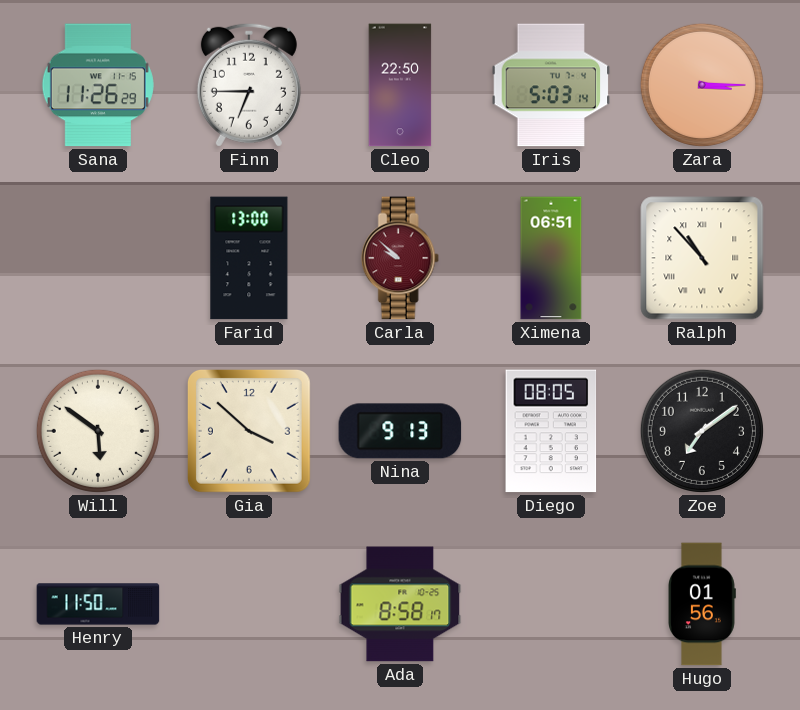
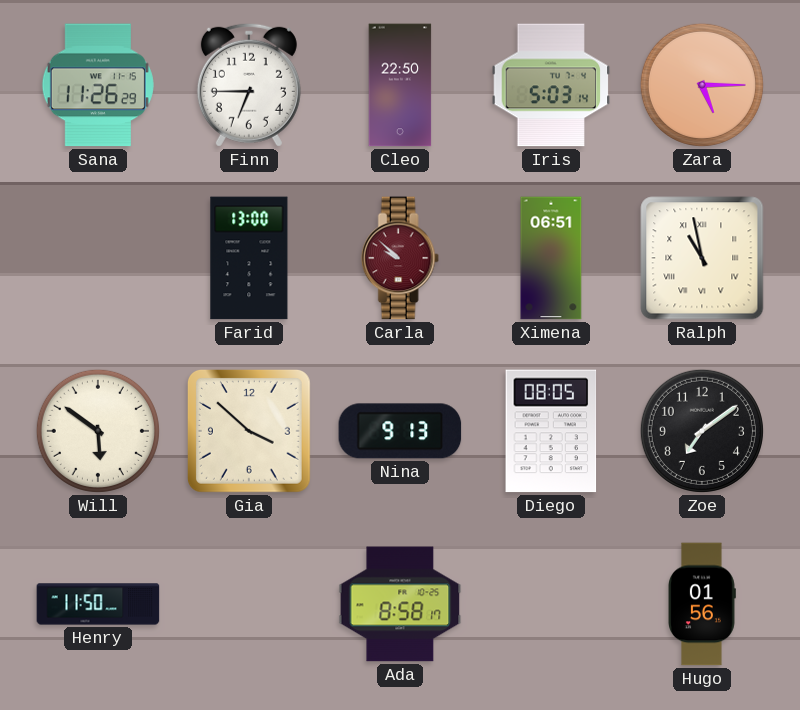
Zara: 3:15 -> 5:15
Ralph: 10:53 -> 10:58
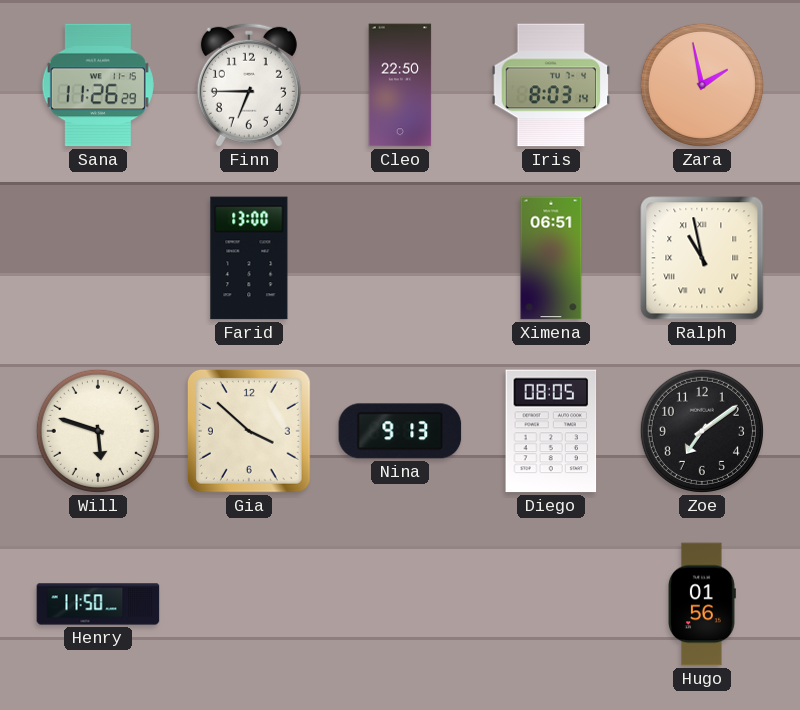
Iris: 5:03 -> 8:03
Zara: 5:15 -> 1:58
Carla: 9:52 -> none
Will: 5:51 -> 5:48
Ada: 8:58 -> none
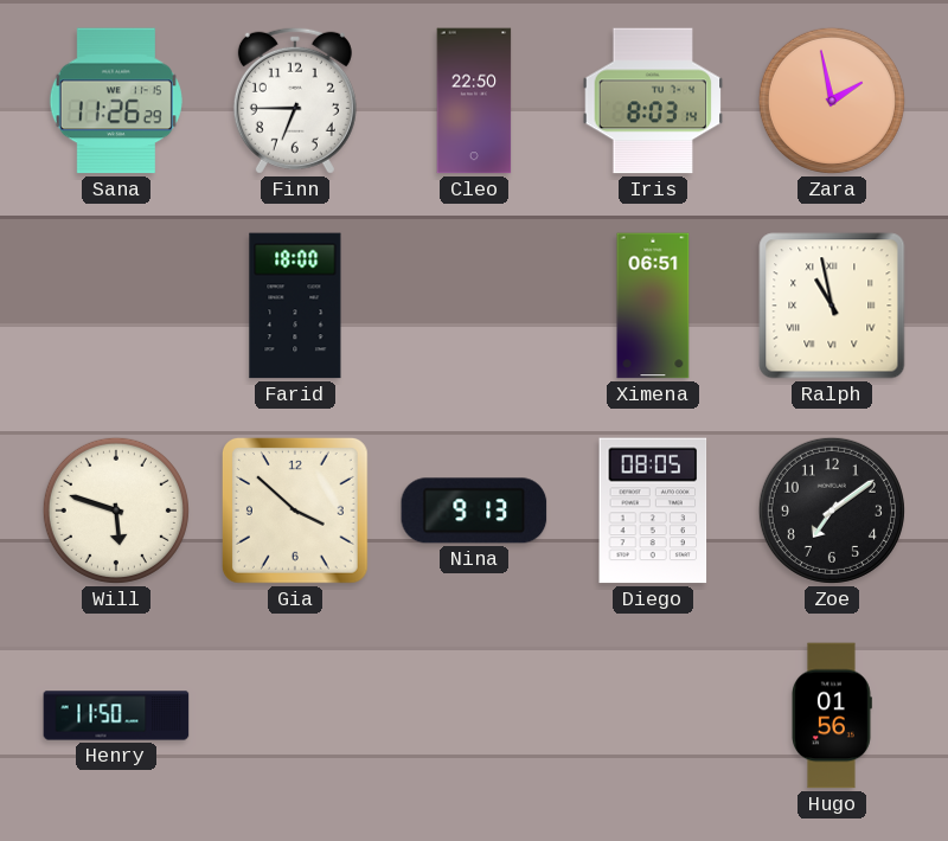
Farid: 13:00 -> 18:00
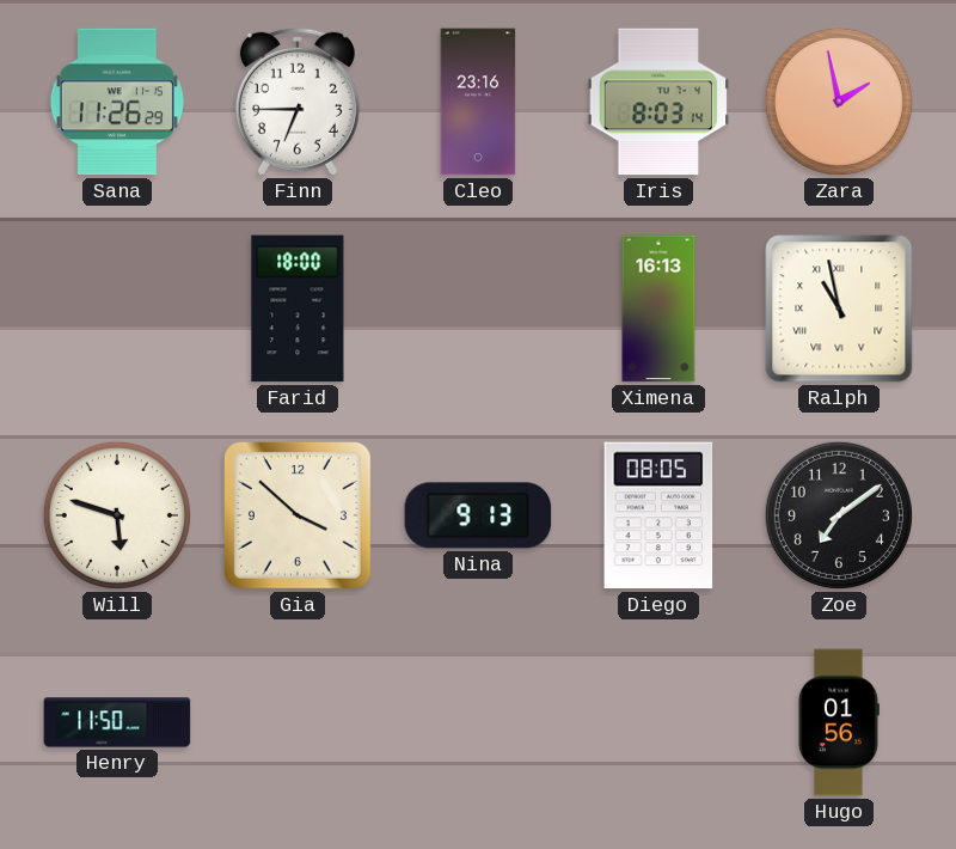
Cleo: 22:50 -> 23:16
Ximena: 06:51 -> 16:13
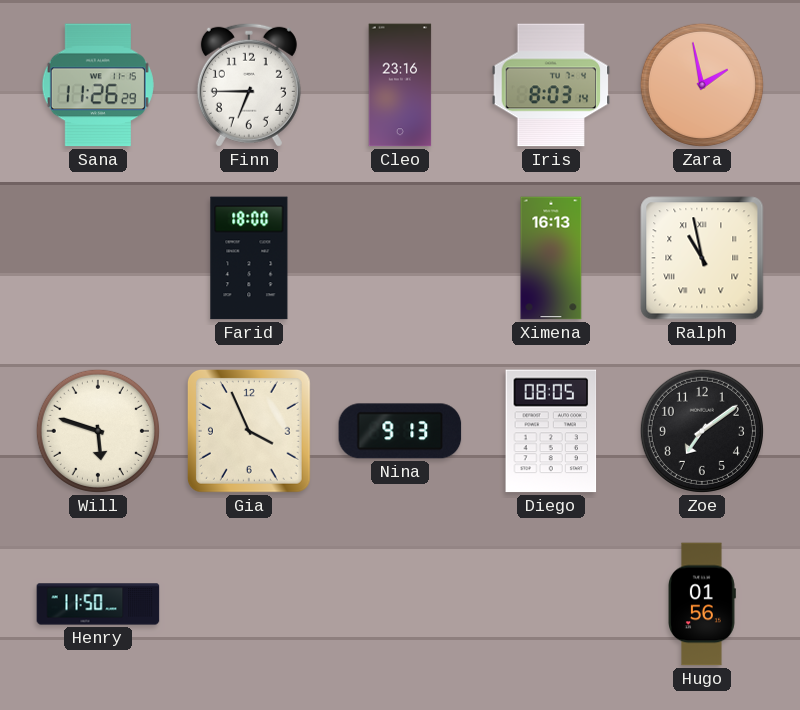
Gia: 3:52 -> 3:56
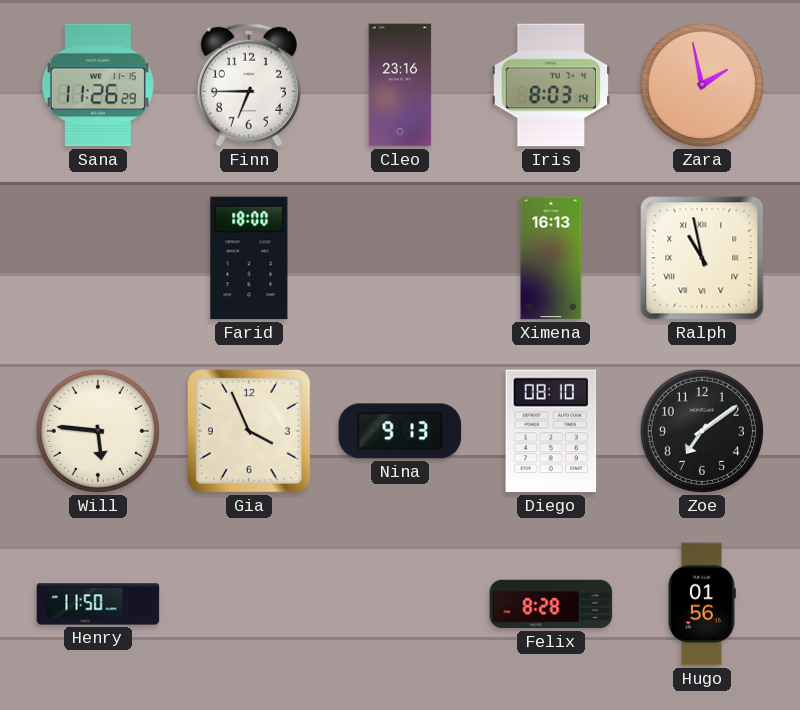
Will: 5:48 -> 5:46
Diego: 08:05 -> 08:10
Felix: none -> 8:28
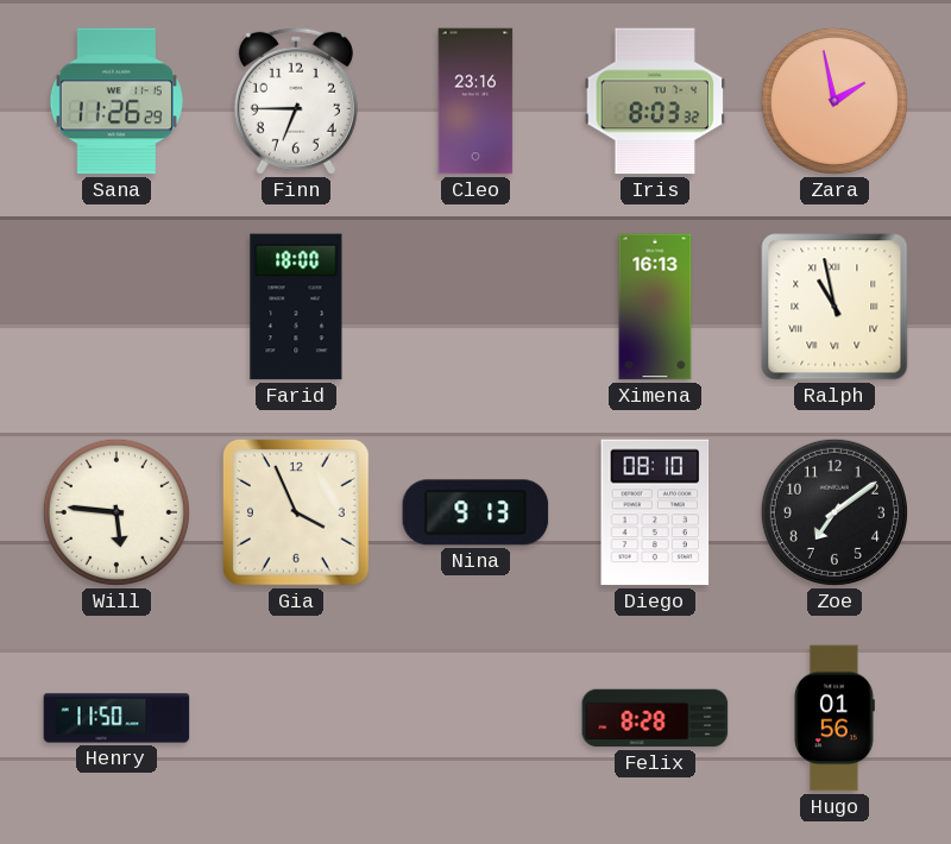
Iris: 8:03:14 -> 8:03:32
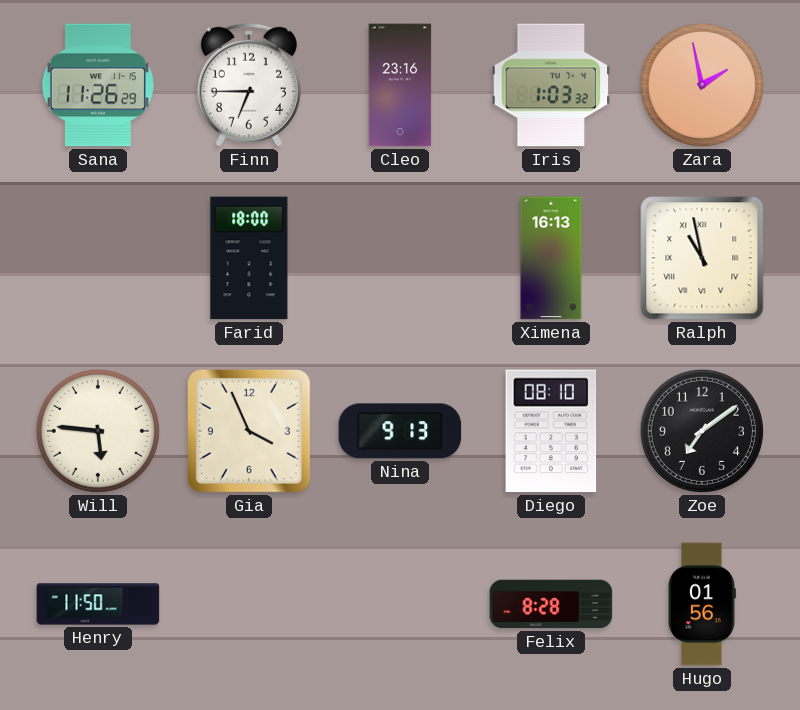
Iris: 8:03 -> 1:03
